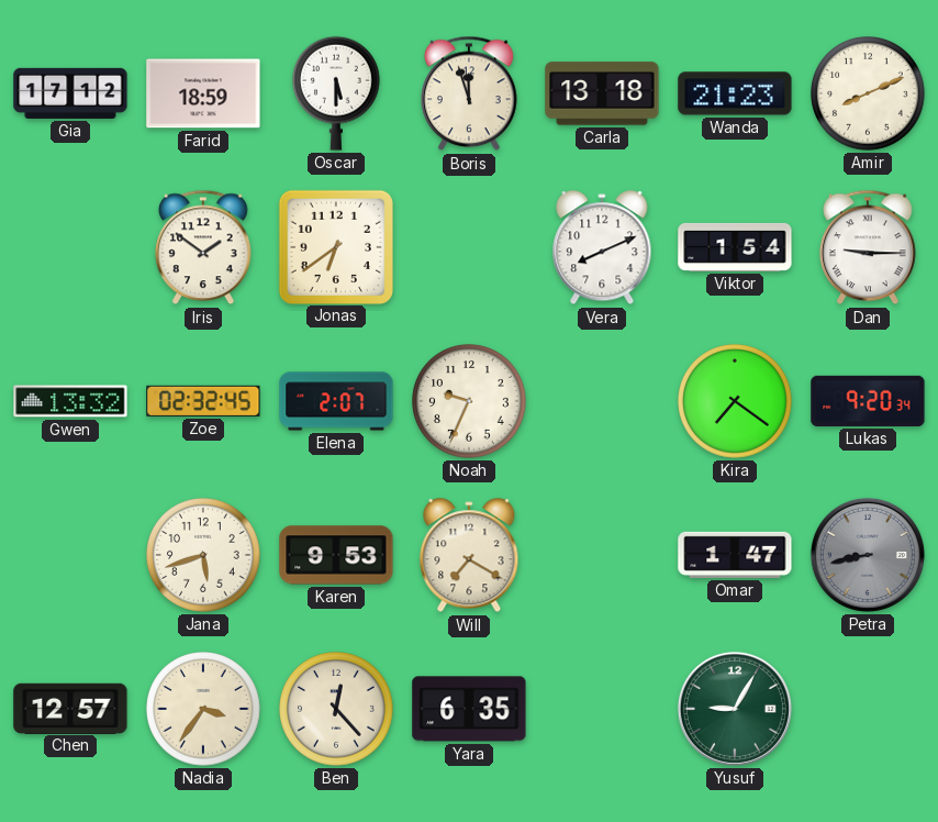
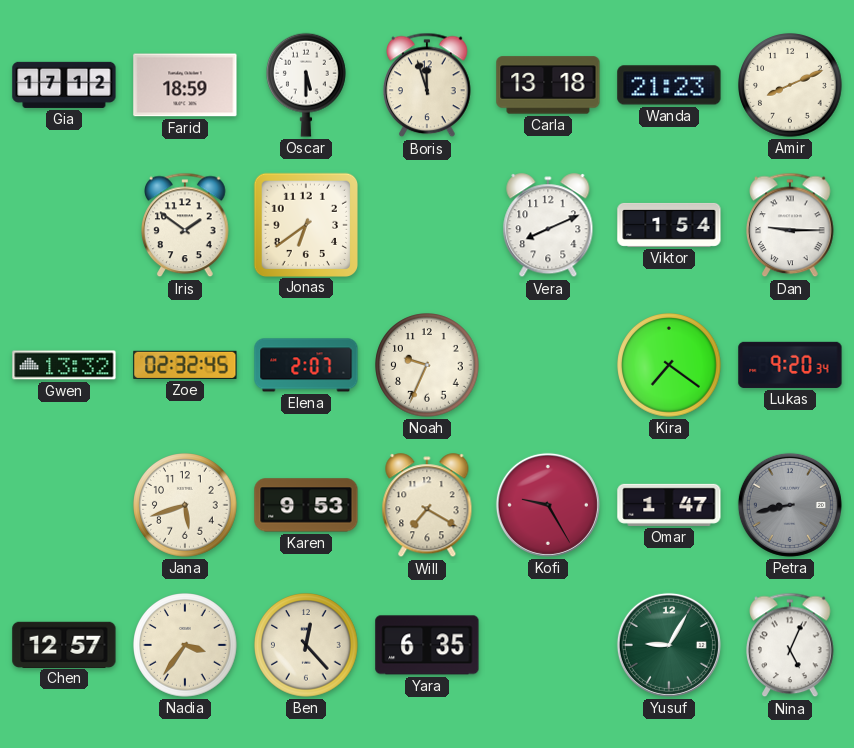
Kofi: none -> 9:25
Nina: none -> 5:04
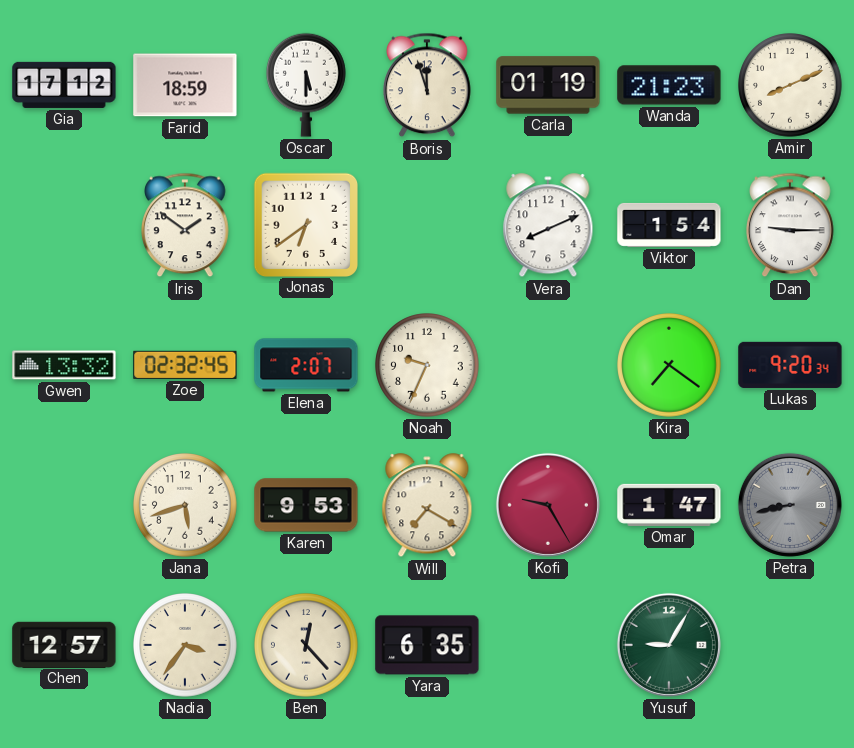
Carla: 13:18 -> 01:19
Nina: 5:04 -> none
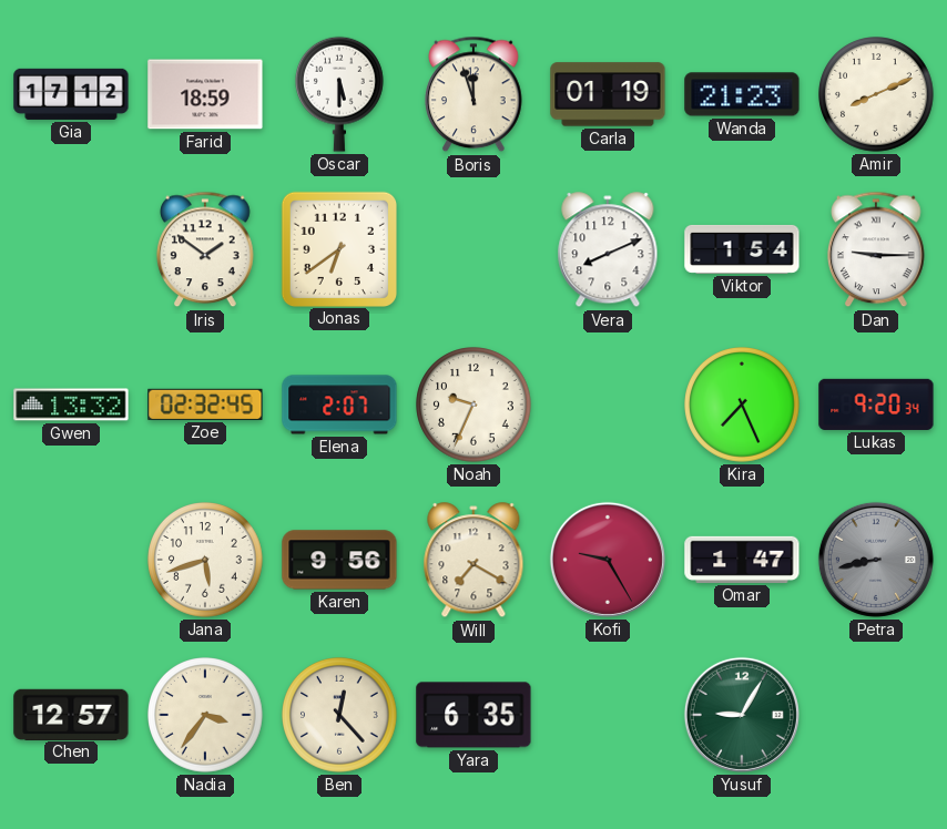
Kira: 7:21 -> 7:26
Karen: 9:53 -> 9:56
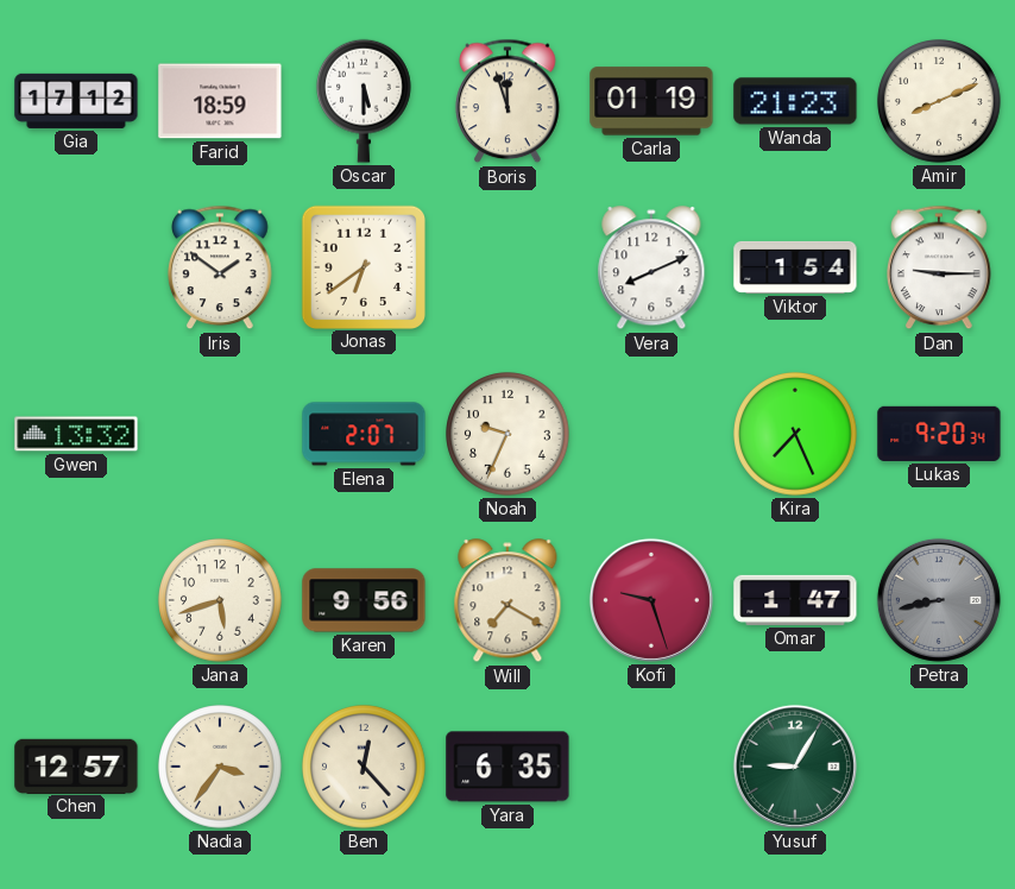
Zoe: 02:32 -> none
Kofi: 9:25 -> 9:27
